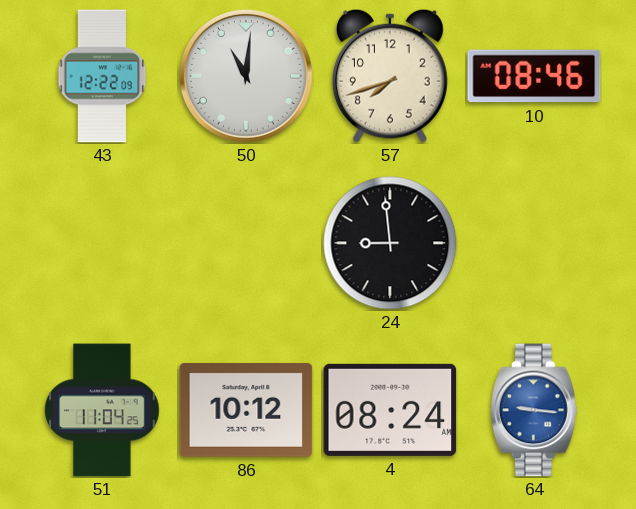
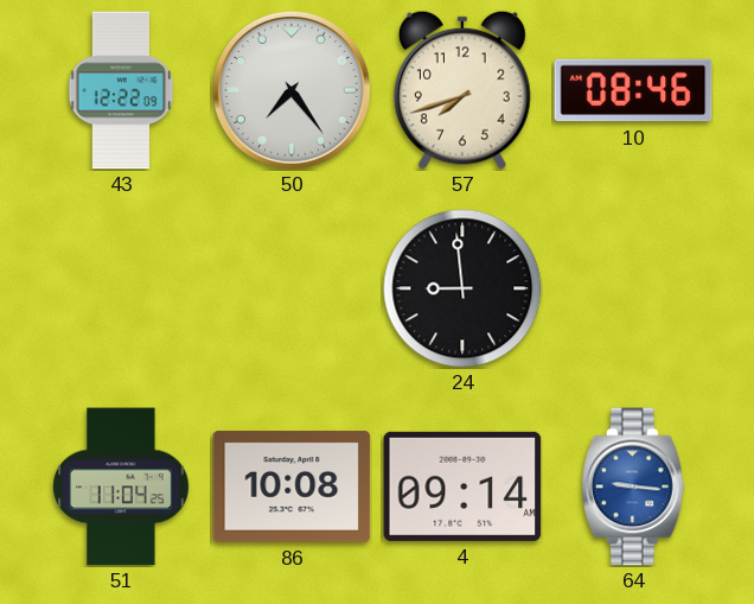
50: 11:01 -> 7:24
86: 10:12 -> 10:08
4: 08:24 -> 09:14
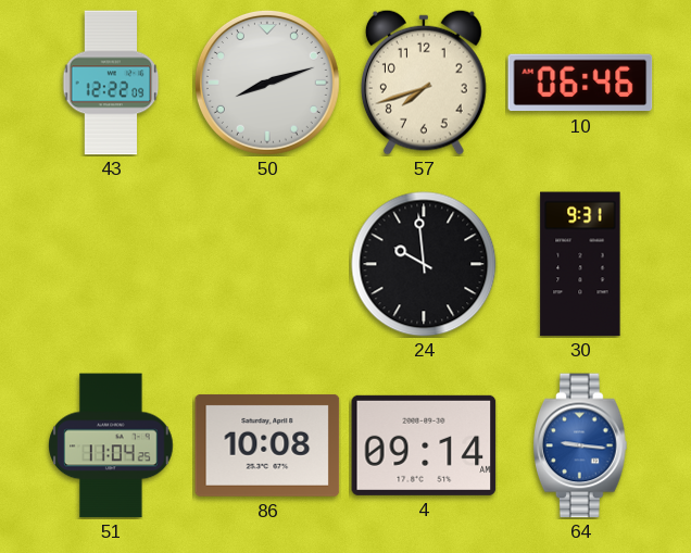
50: 7:24 -> 8:12
10: 08:46 -> 06:46
24: 8:59 -> 9:59
30: none -> 9:31
